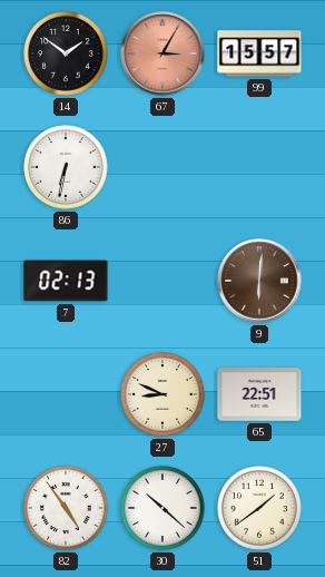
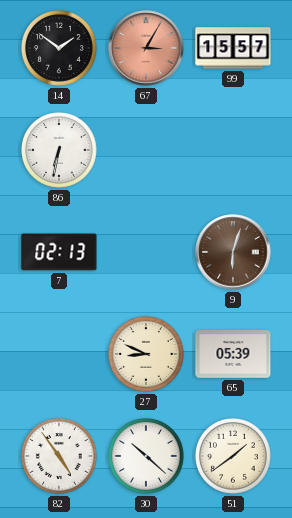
9: 6:01 -> 6:03
65: 22:51 -> 05:39
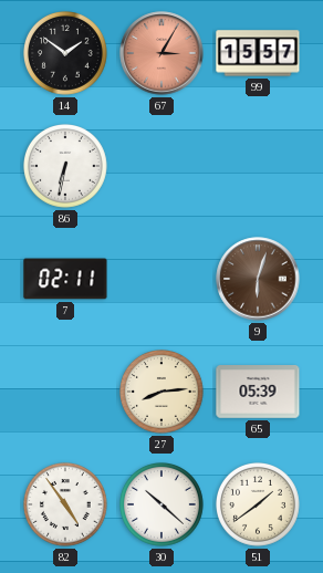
7: 02:13 -> 02:11
27: 8:49 -> 8:14
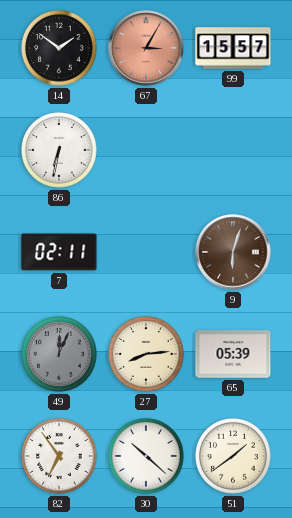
49: none -> 12:04
82: 4:54 -> 6:54
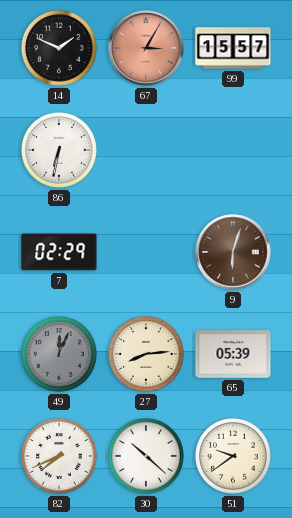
14: 1:51 -> 1:49
7: 02:11 -> 02:29
82: 6:54 -> 7:41
51: 1:39 -> 9:39
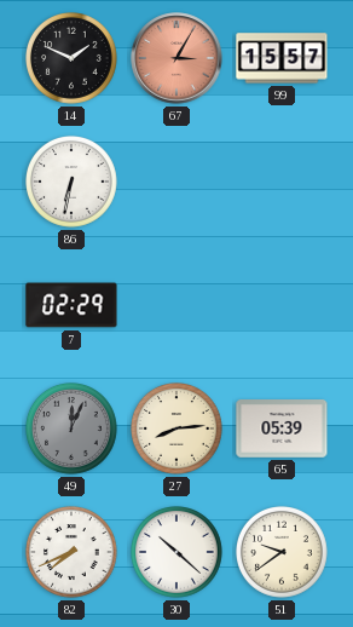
9: 6:03 -> none
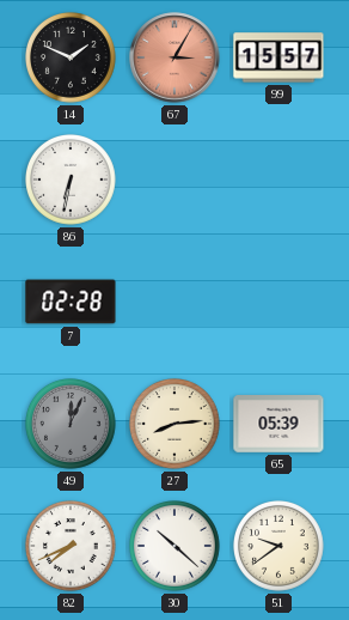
7: 02:29 -> 02:28
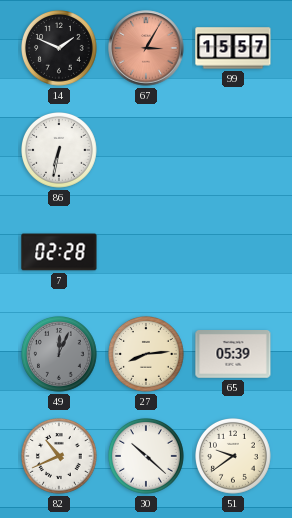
82: 7:41 -> 10:41
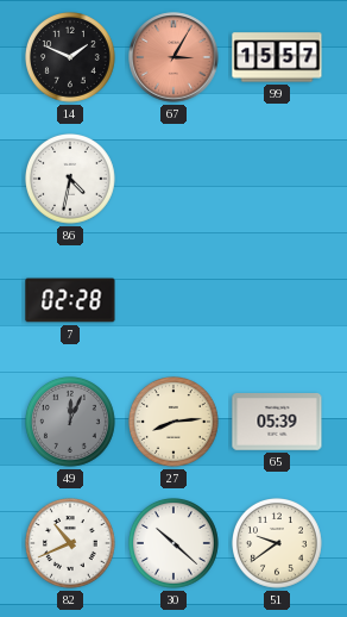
86: 6:32 -> 4:32
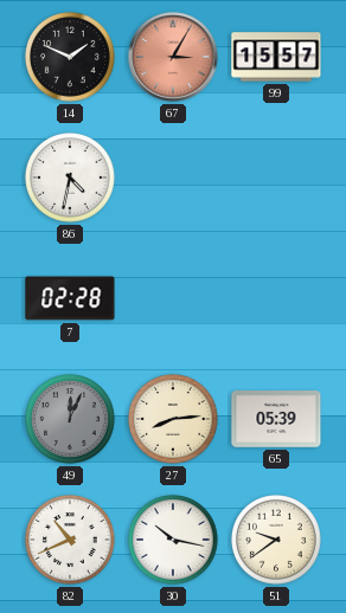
30: 10:22 -> 10:17
